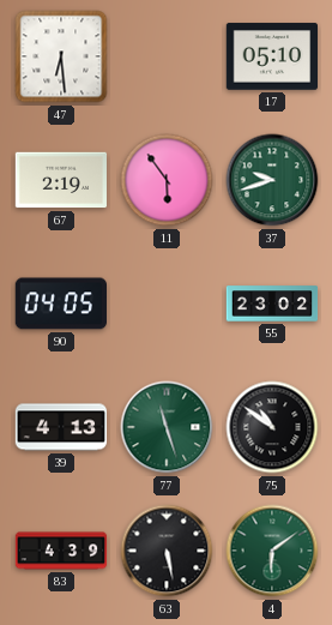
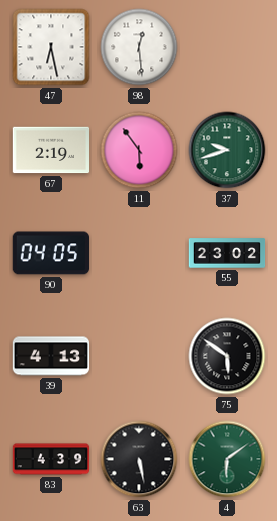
47: 6:29 -> 6:28
98: none -> 12:29
17: 05:10 -> none
77: 11:27 -> none
75: 10:51 -> 5:51
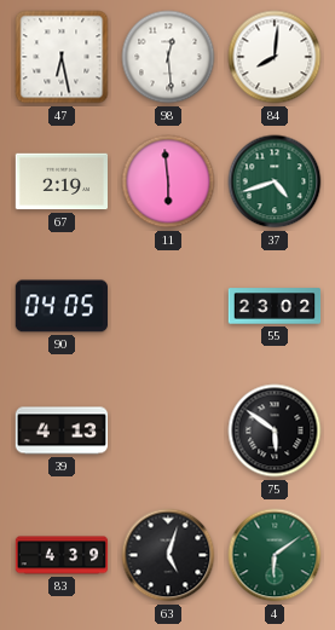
84: none -> 8:01
11: 5:54 -> 5:59
37: 9:42 -> 4:42
63: 5:28 -> 5:03
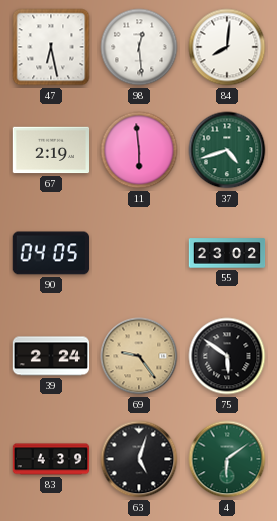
39: 4:13 -> 2:24
69: none -> 9:24
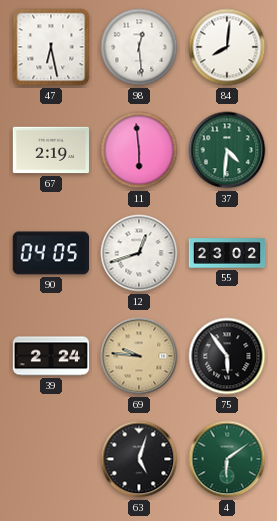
37: 4:42 -> 4:31
12: none -> 12:42
69: 9:24 -> 9:46
75: 5:51 -> 5:54
83: 4:39 -> none
